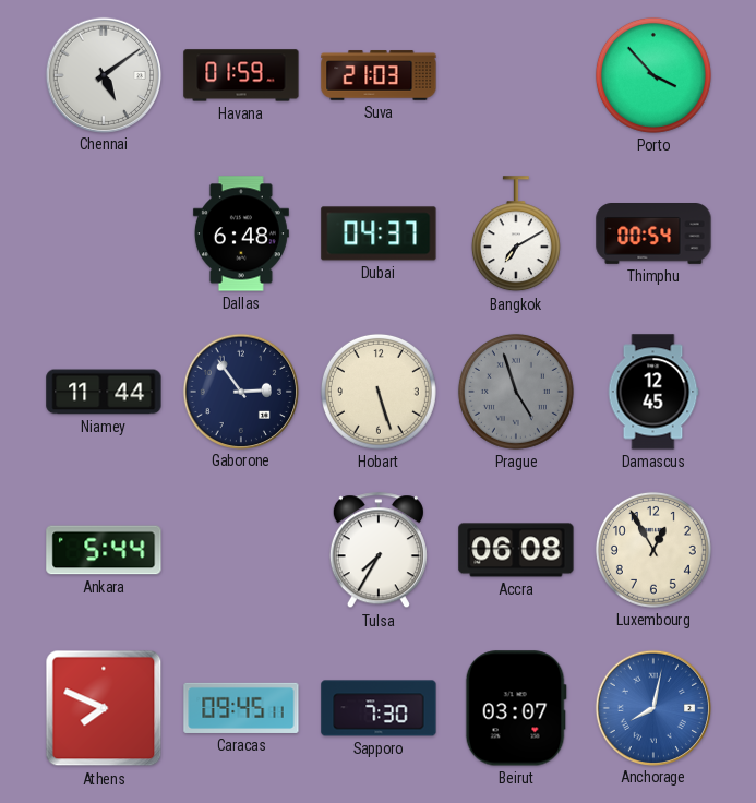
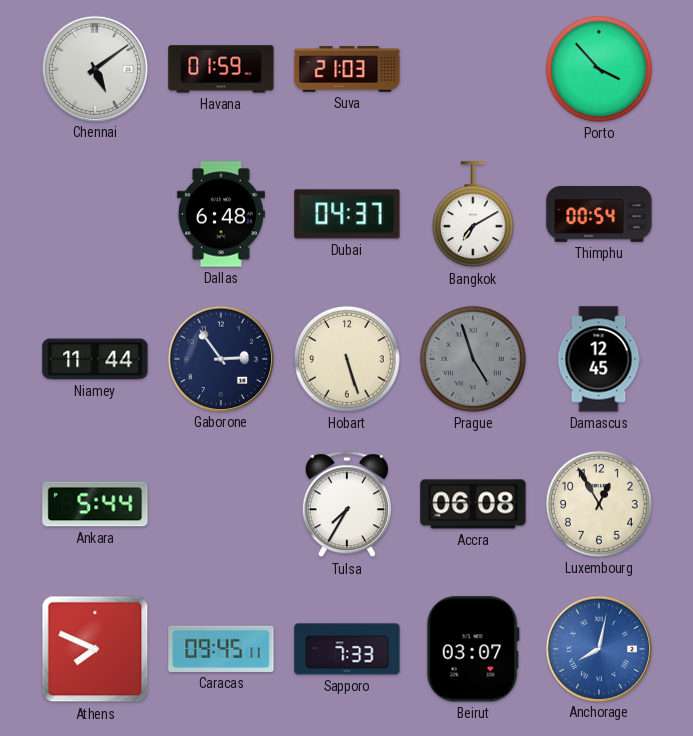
Sapporo: 7:30 -> 7:33
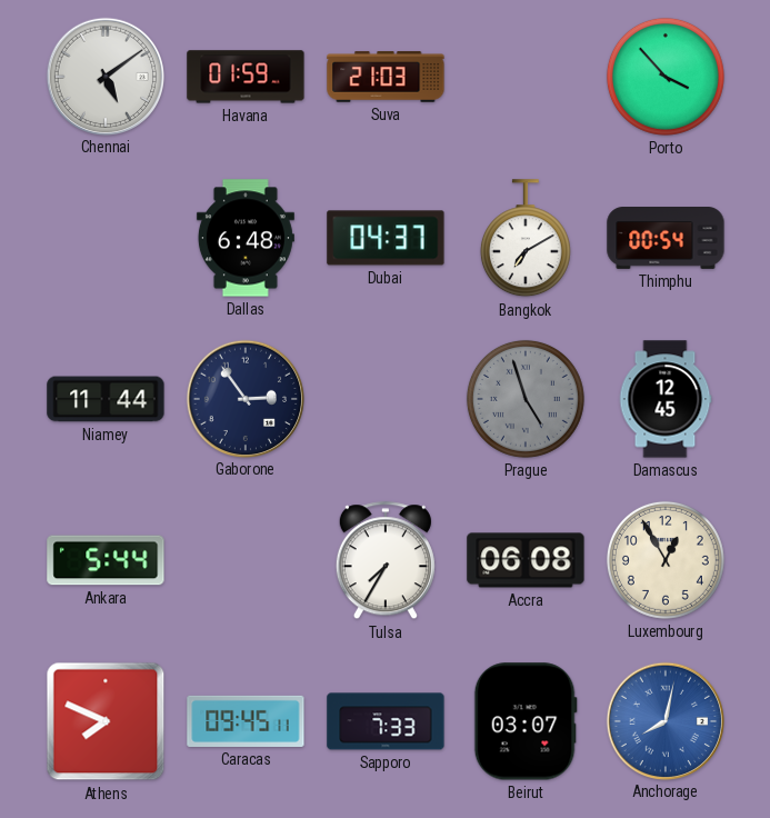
Hobart: 5:27 -> none
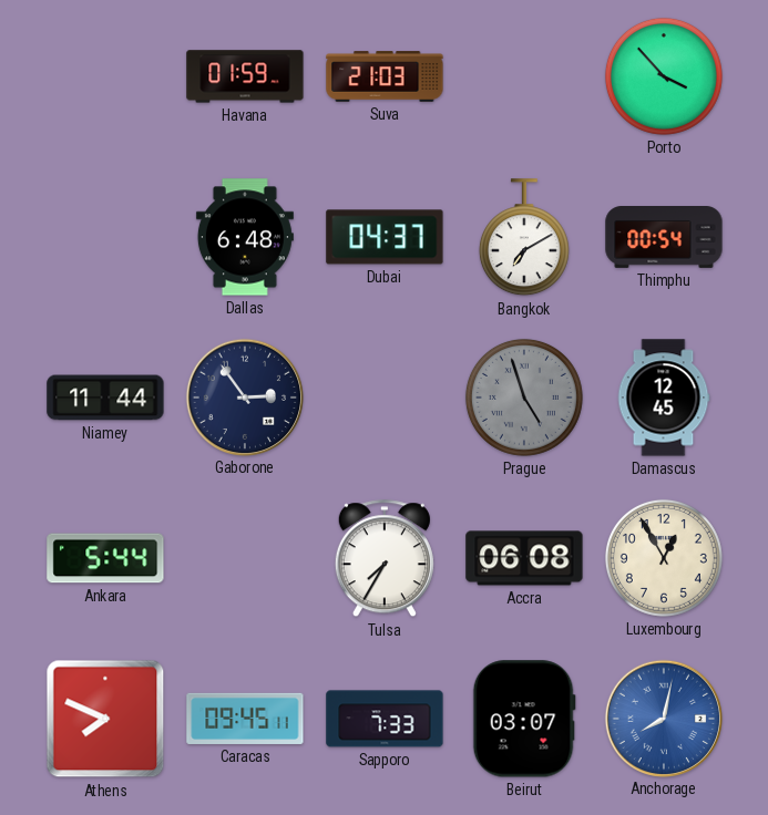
Chennai: 5:09 -> none
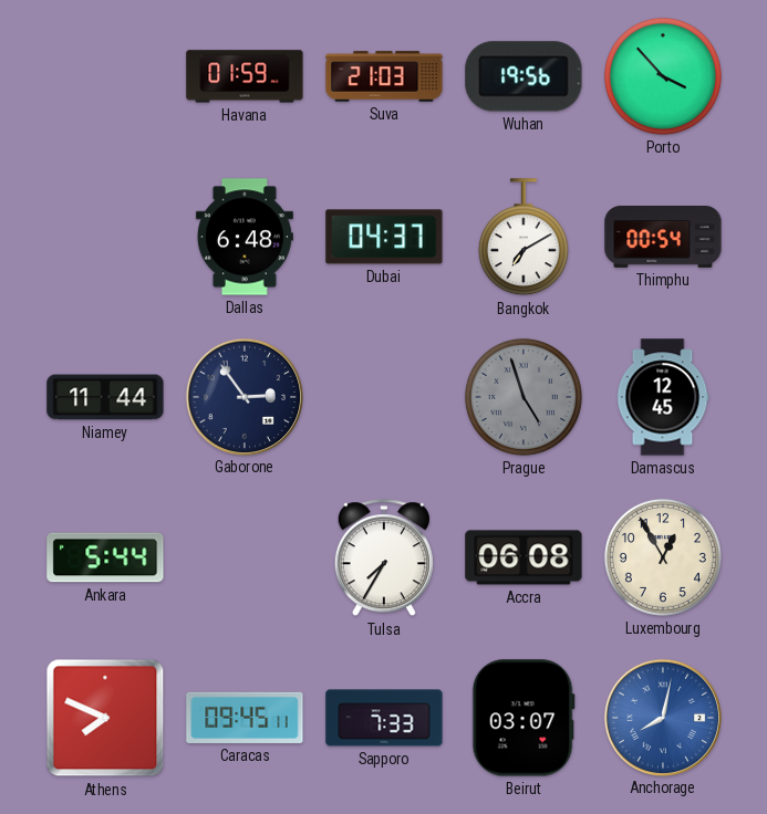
Wuhan: none -> 19:56
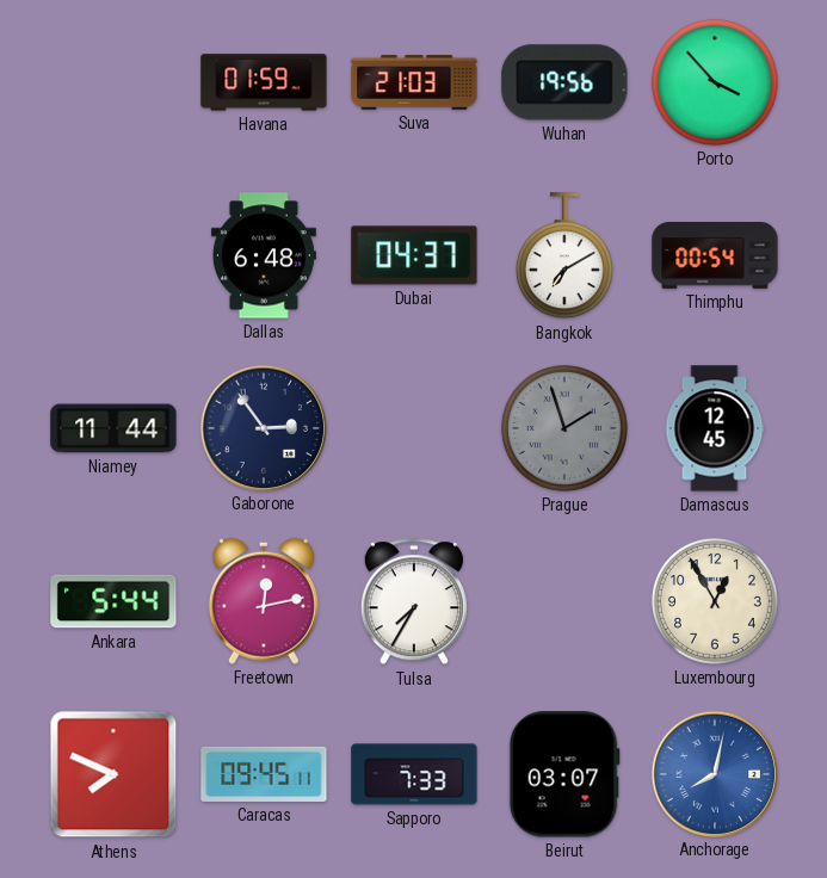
Prague: 4:57 -> 1:57
Freetown: none -> 12:13
Accra: 06:08 -> none
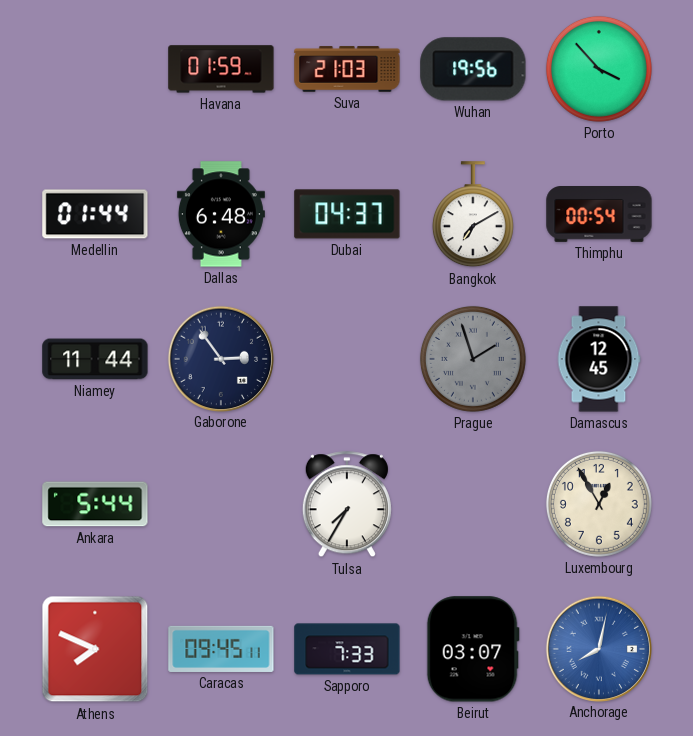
Medellin: none -> 01:44
Freetown: 12:13 -> none
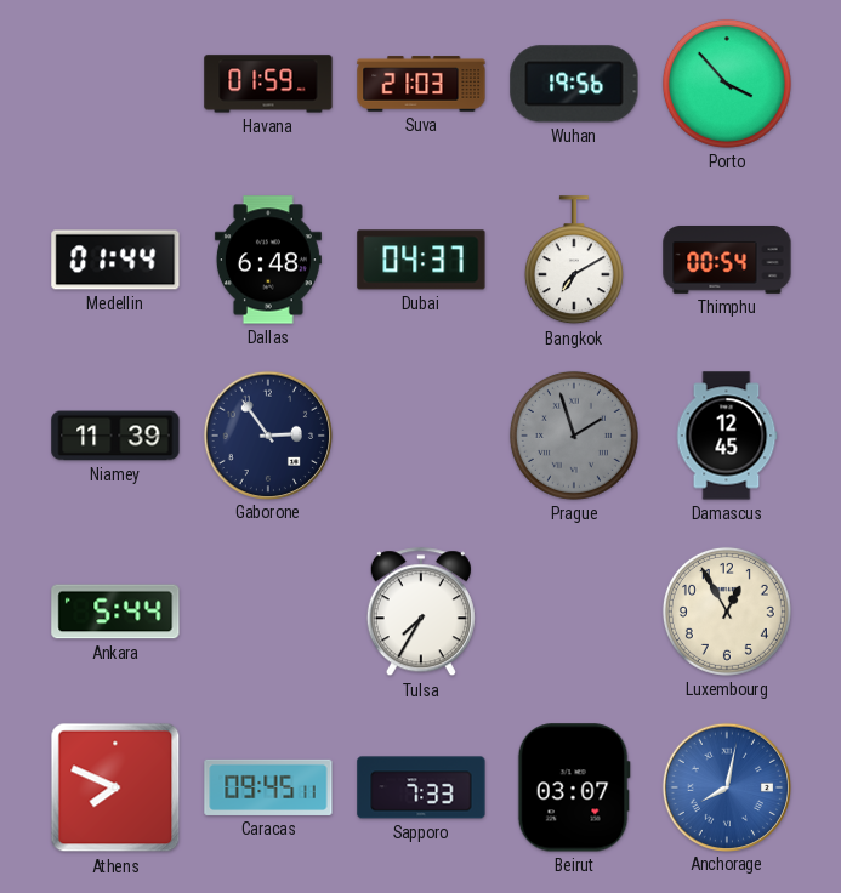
Niamey: 11:44 -> 11:39
